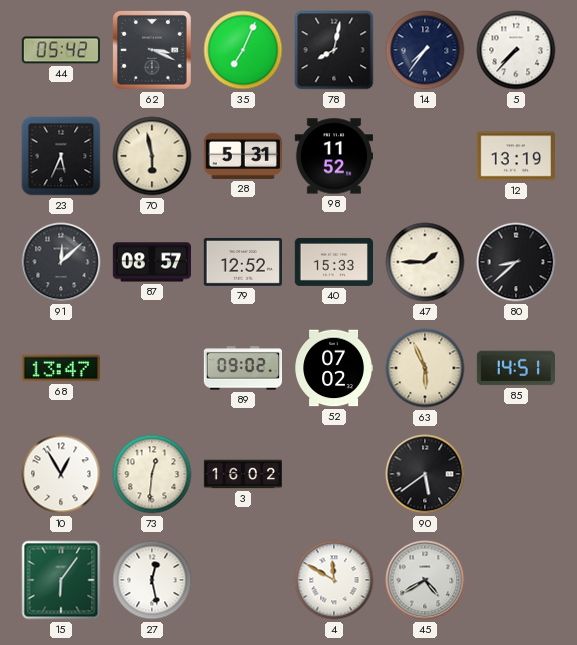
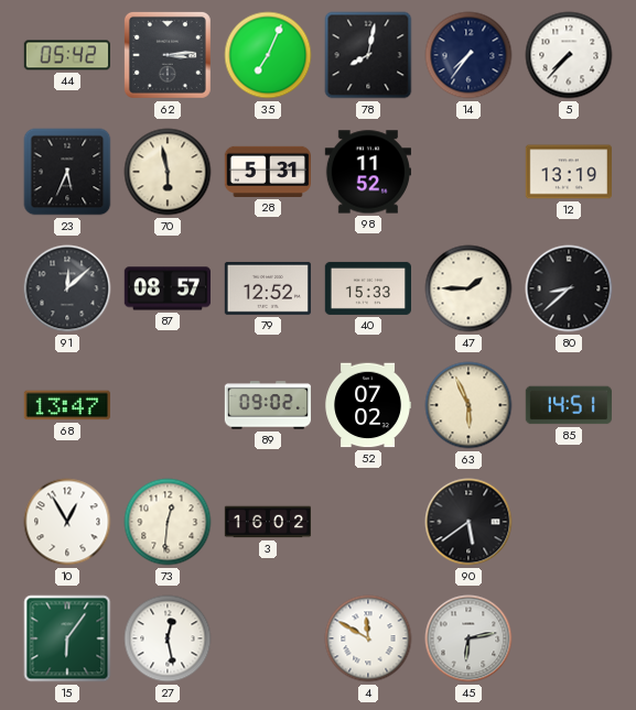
62: 3:19 -> 3:14
45: 4:40 -> 6:13
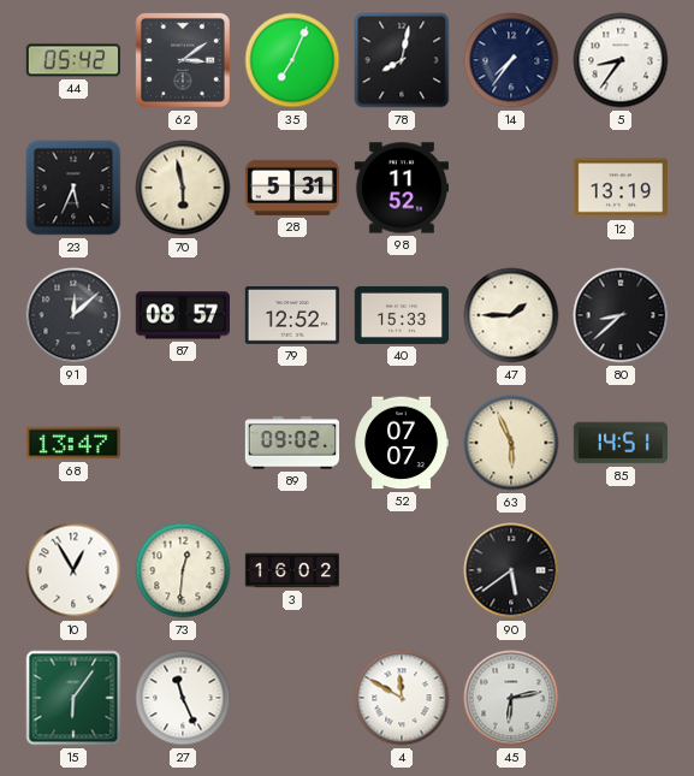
62: 3:14 -> 3:09
5: 7:37 -> 8:36
52: 07:02 -> 07:07
27: 12:28 -> 11:26
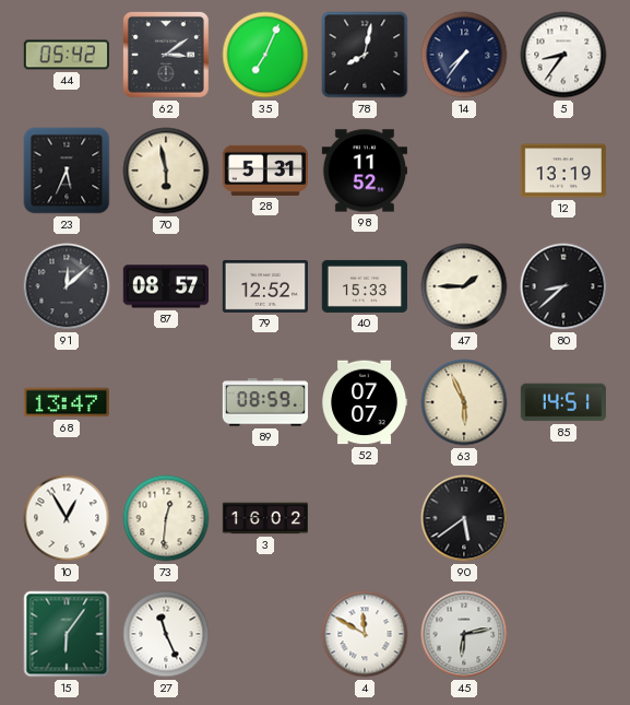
89: 09:02 -> 08:59
